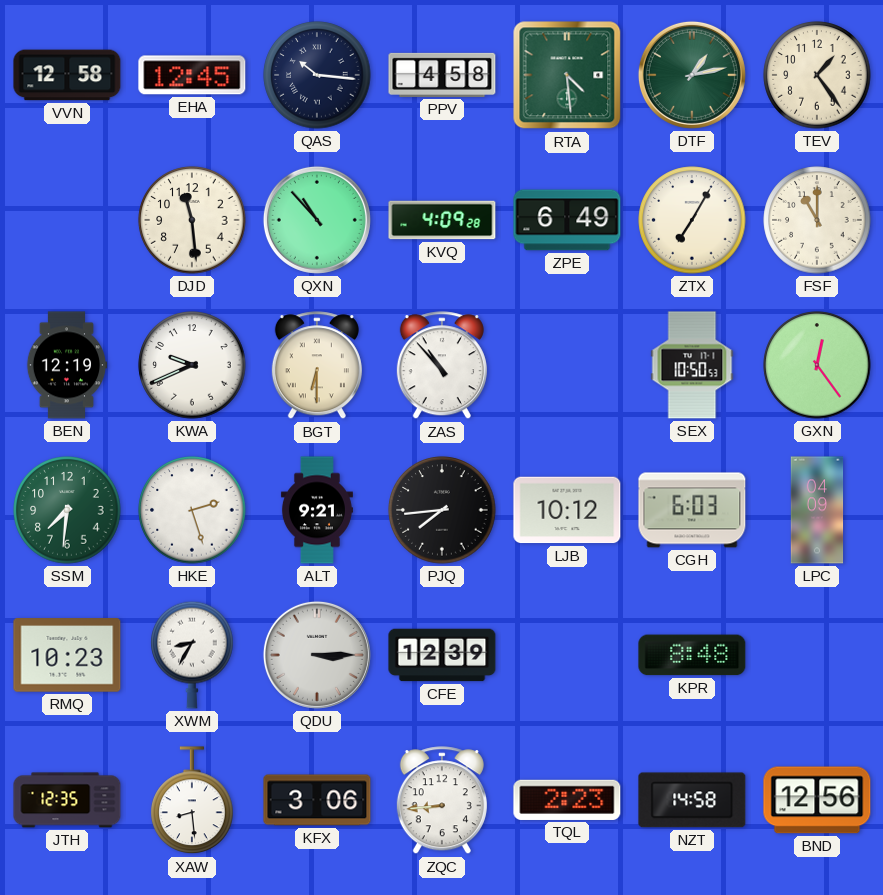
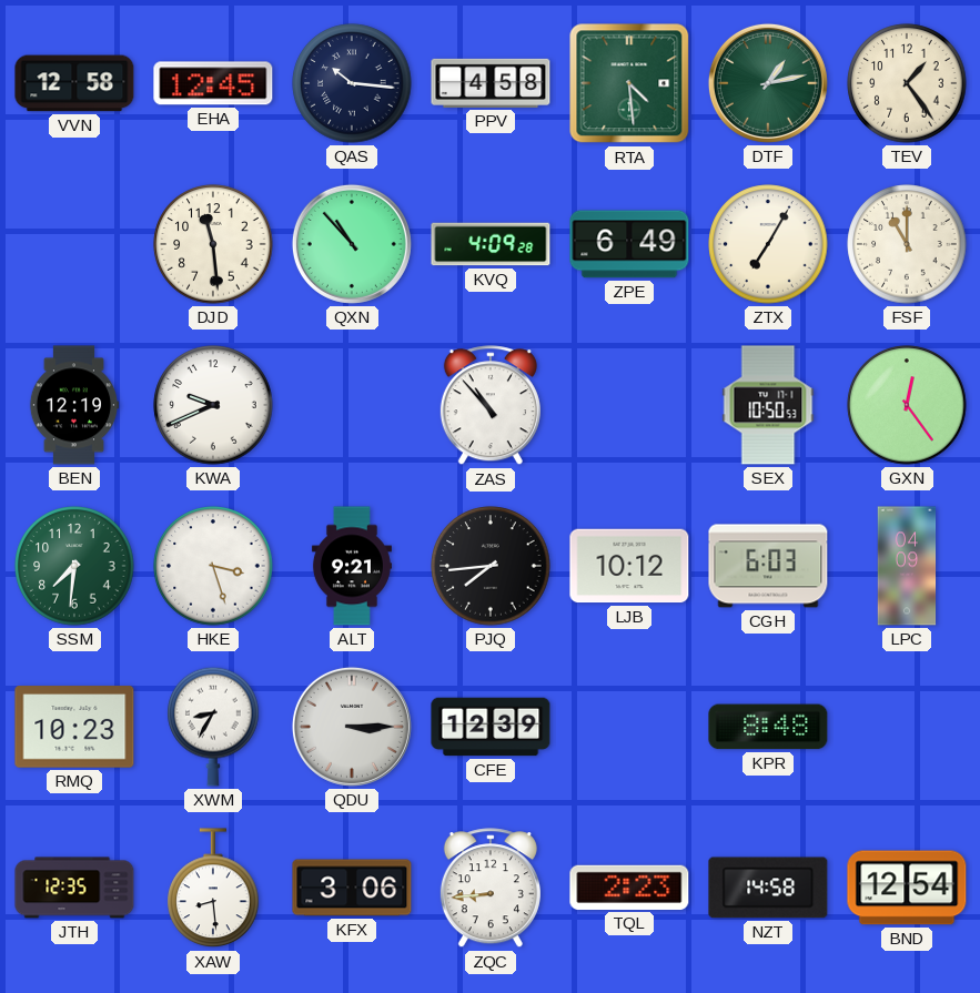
BGT: 6:30 -> none
HKE: 2:27 -> 3:27
BND: 12:56 -> 12:54
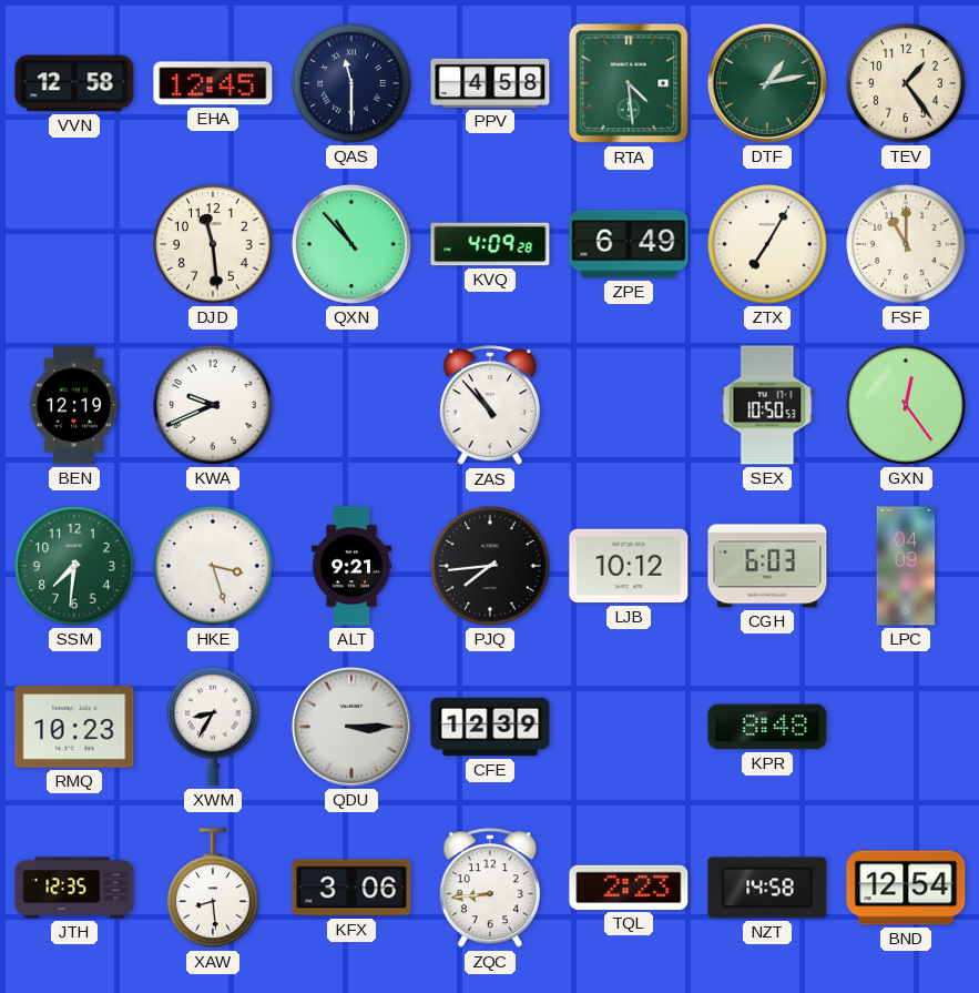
QAS: 10:16 -> 11:30
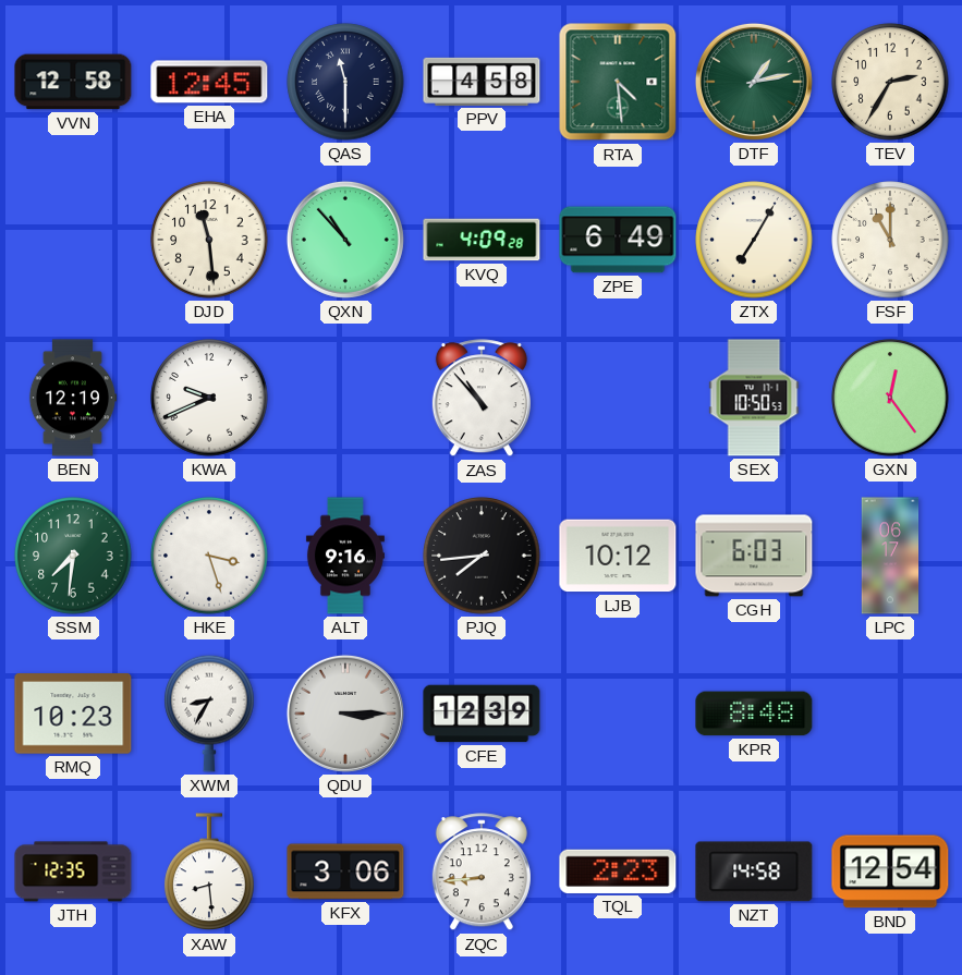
TEV: 1:24 -> 2:35
ALT: 9:21 -> 9:16
LPC: 04:09 -> 06:17
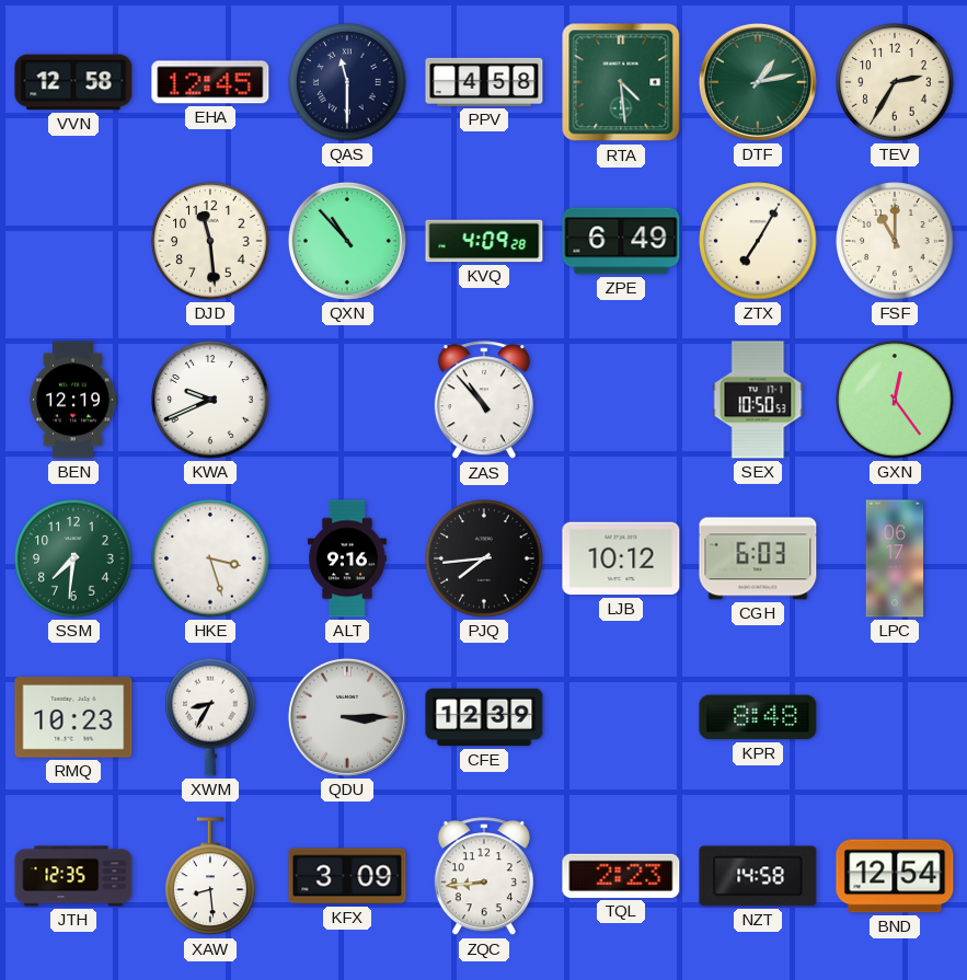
KFX: 3:06 -> 3:09
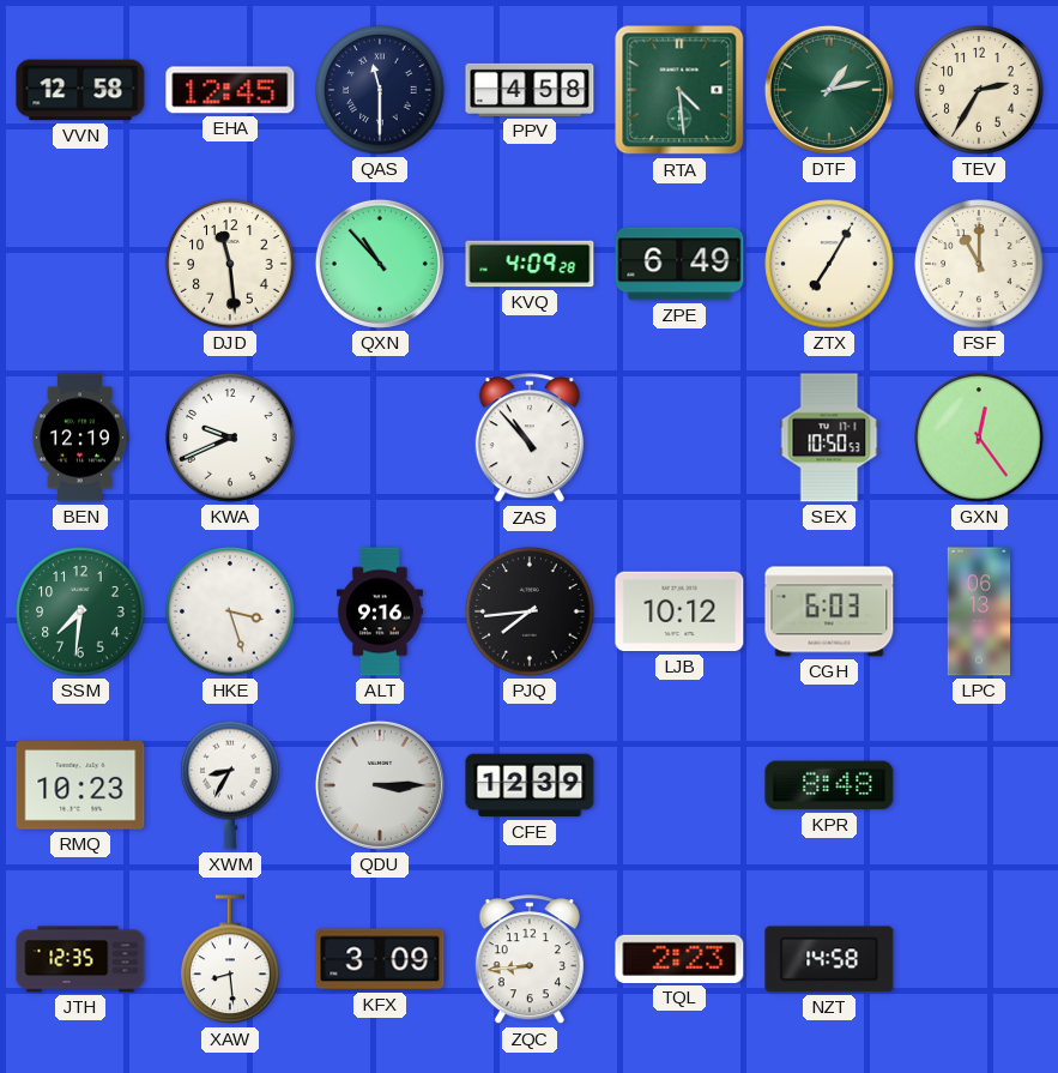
LPC: 06:17 -> 06:13
BND: 12:54 -> none
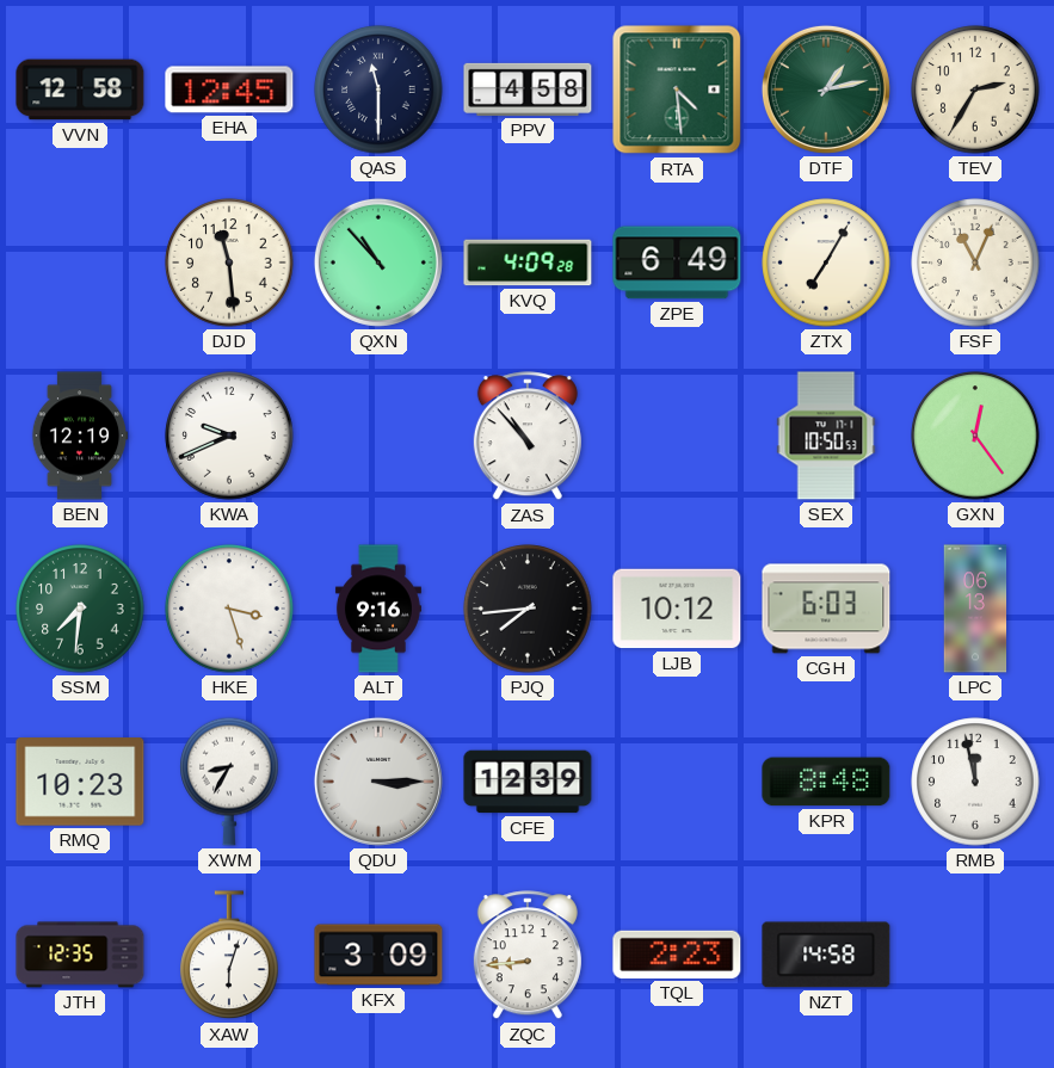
FSF: 11:00 -> 11:04
RMB: none -> 11:58
XAW: 8:29 -> 6:03
